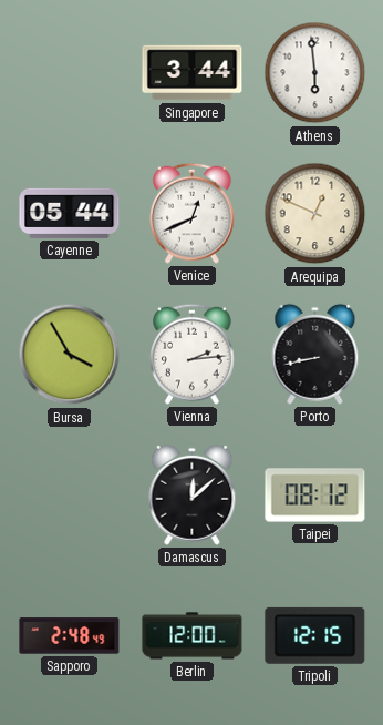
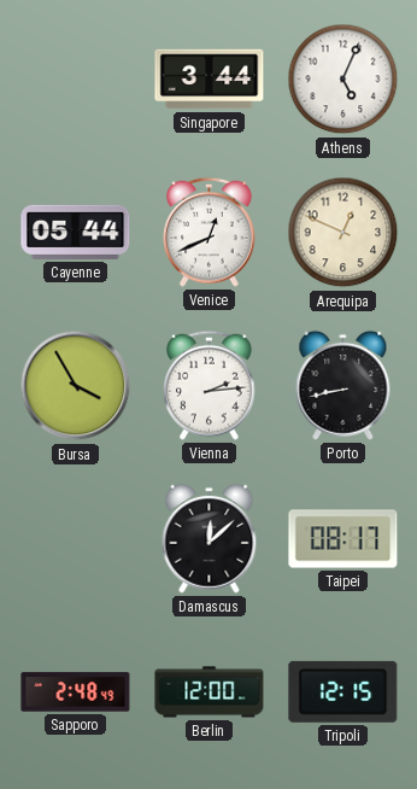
Athens: 5:59 -> 5:04
Taipei: 08:12 -> 08:17
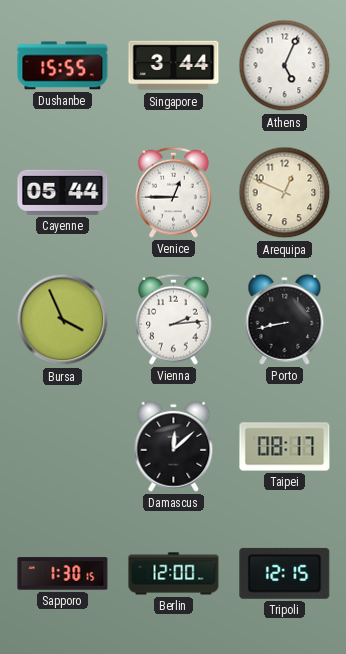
Dushanbe: none -> 15:55
Venice: 12:41 -> 12:45
Bursa: 3:55 -> 3:56
Sapporo: 2:48 -> 1:30
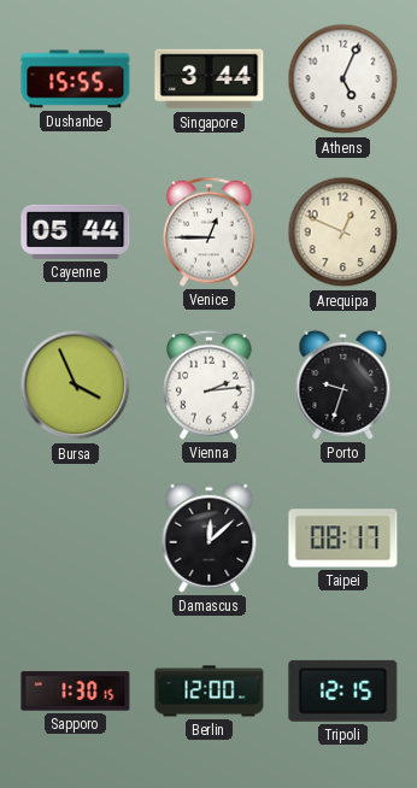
Porto: 8:43 -> 9:33
